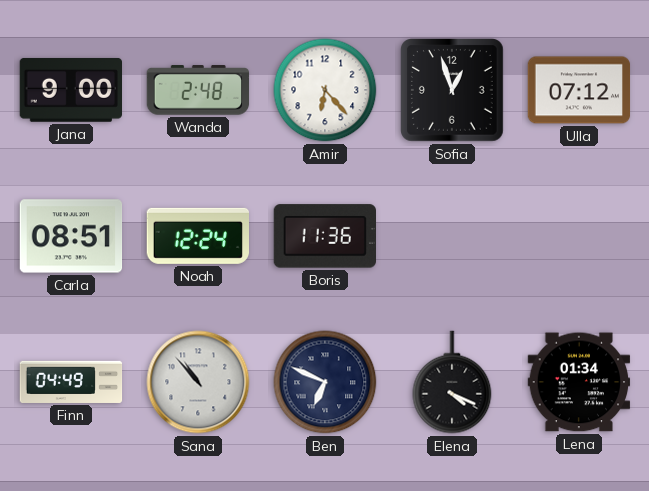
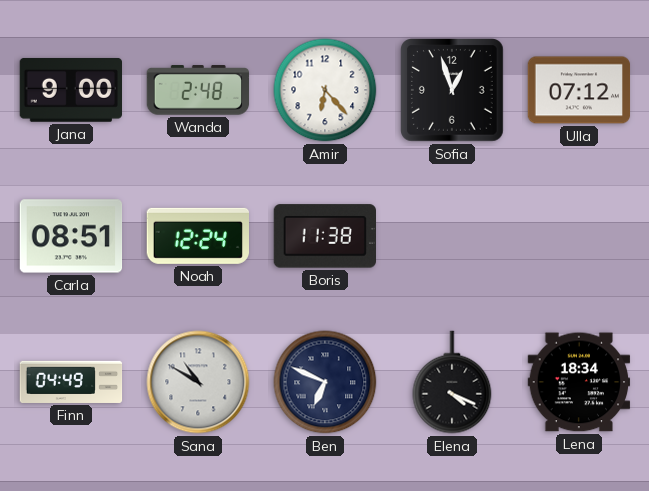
Boris: 11:36 -> 11:38
Sana: 10:53 -> 10:50
Lena: 01:34 -> 18:34
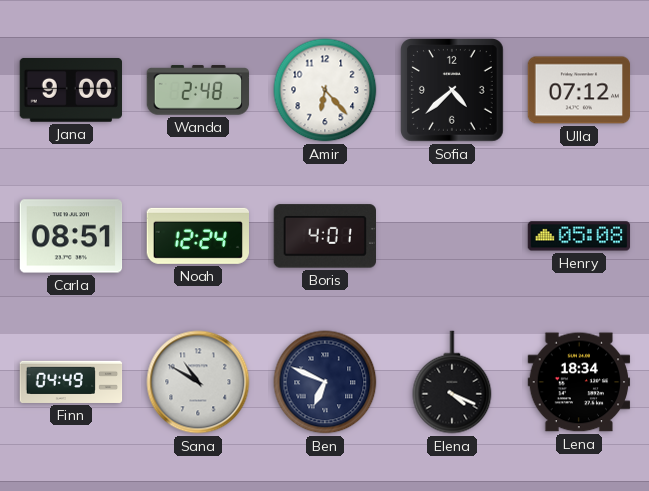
Sofia: 12:57 -> 4:38
Boris: 11:38 -> 4:01
Henry: none -> 05:08
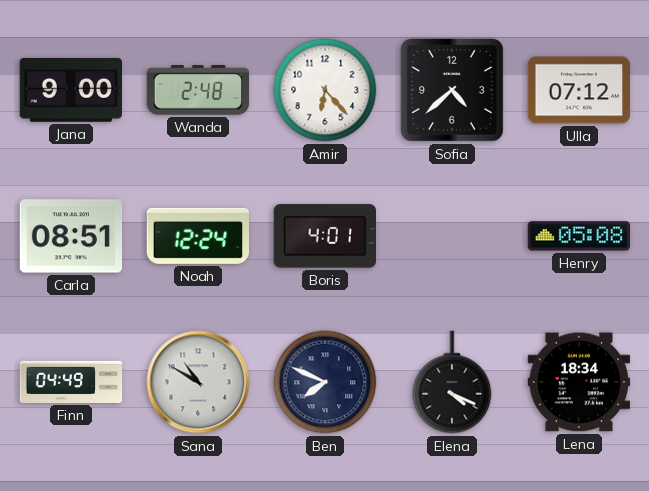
Ben: 6:49 -> 7:49
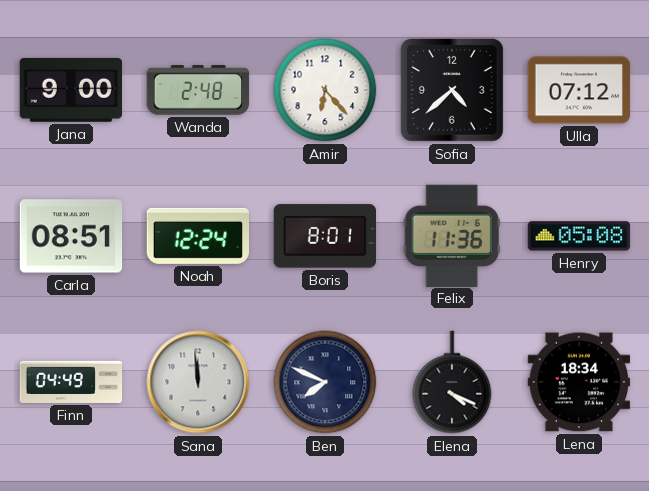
Boris: 4:01 -> 8:01
Felix: none -> 11:36
Sana: 10:50 -> 11:59
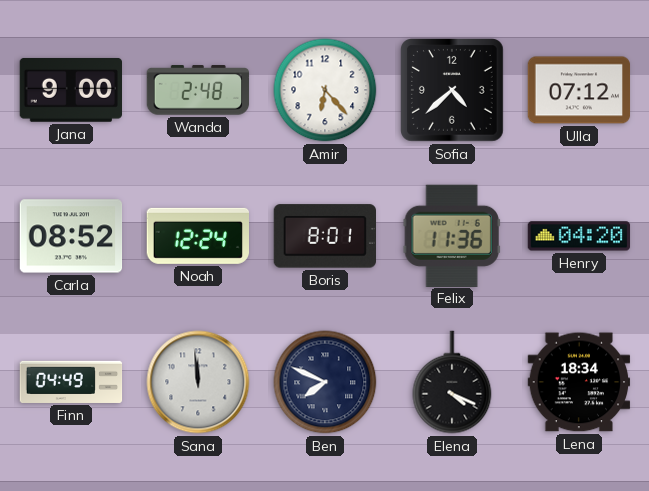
Carla: 08:51 -> 08:52
Henry: 05:08 -> 04:20
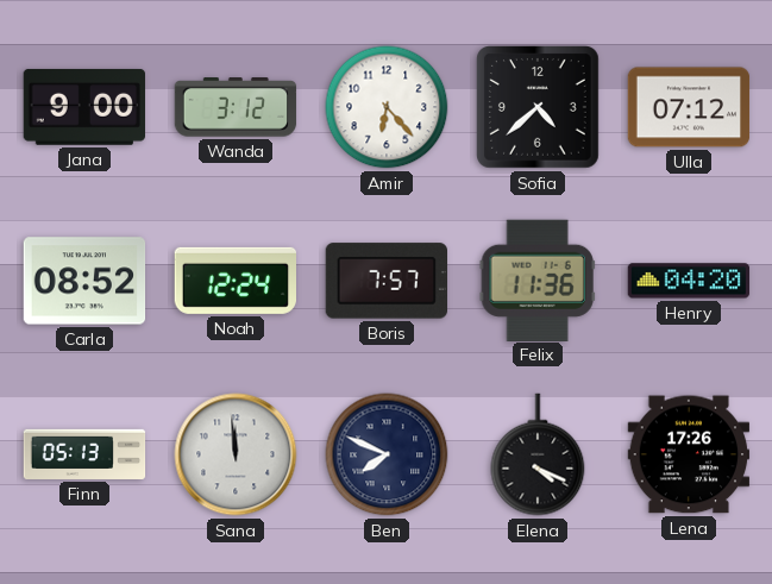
Wanda: 2:48 -> 3:12
Boris: 8:01 -> 7:57
Finn: 04:49 -> 05:13
Lena: 18:34 -> 17:26
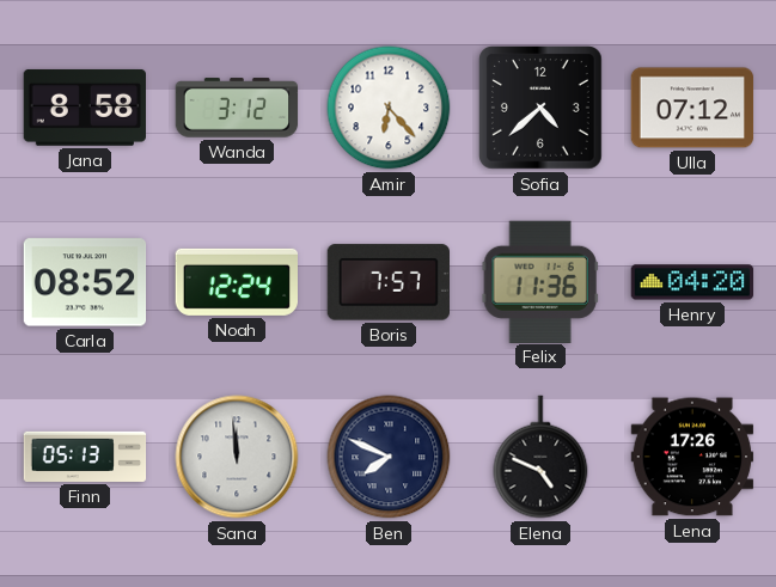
Jana: 9:00 -> 8:58
Elena: 4:19 -> 4:49
